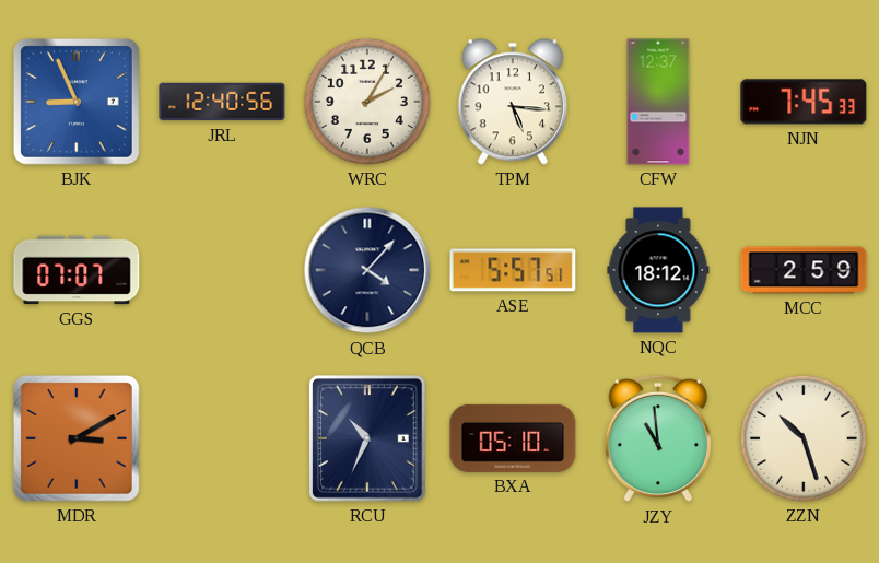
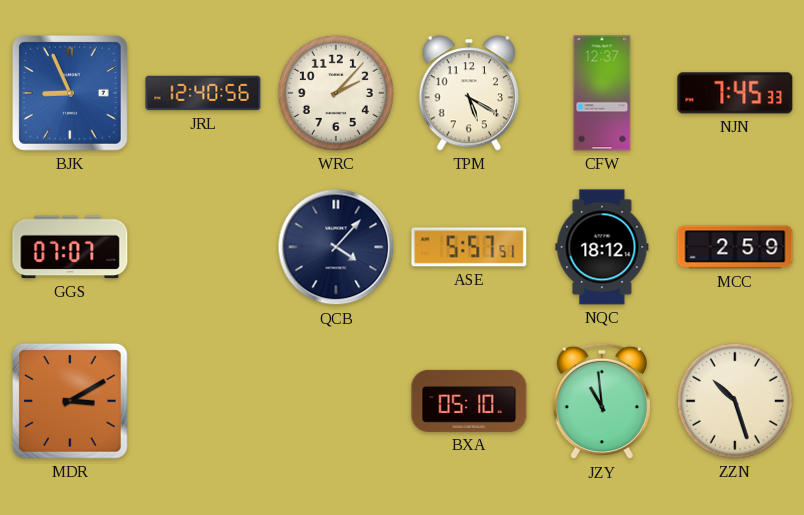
WRC: 2:05 -> 2:07
TPM: 5:16 -> 5:20
RCU: 10:34 -> none
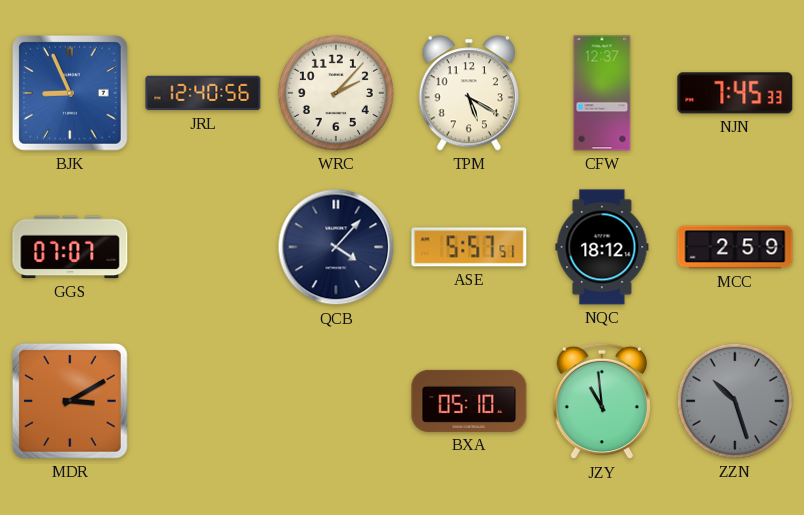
ZZN dial: cream -> grey
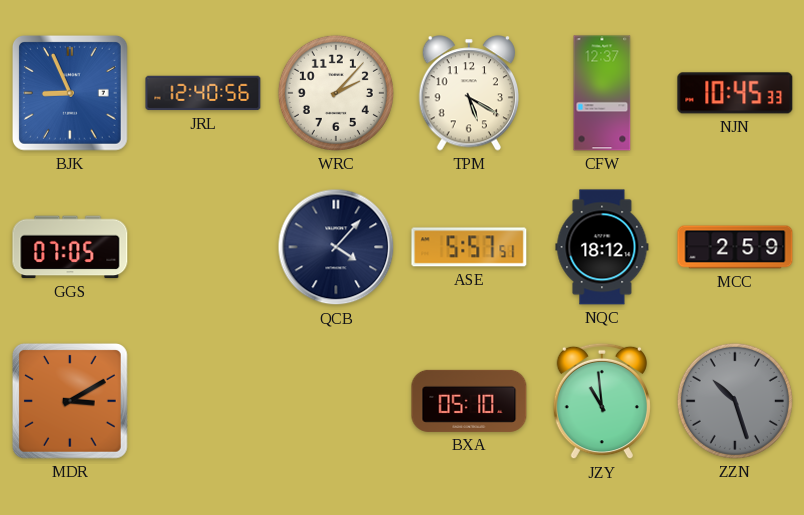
NJN: 7:45 -> 10:45
GGS: 07:07 -> 07:05
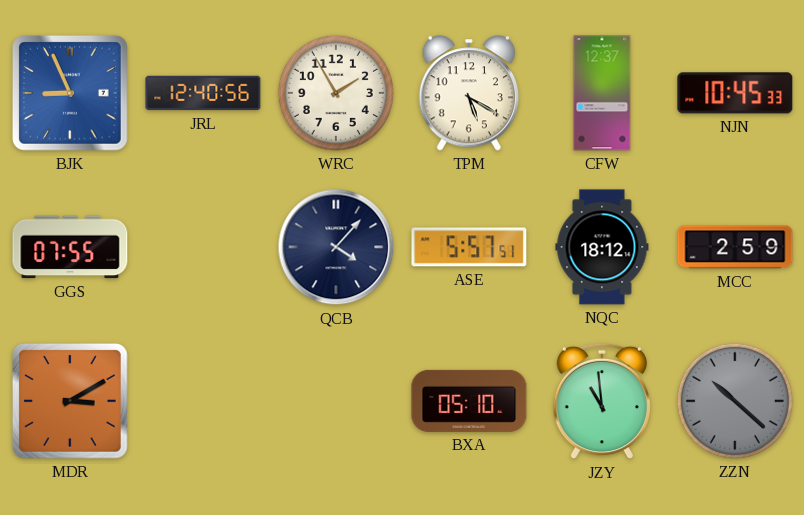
WRC: 2:07 -> 1:55
GGS: 07:05 -> 07:55
ZZN: 10:27 -> 10:22
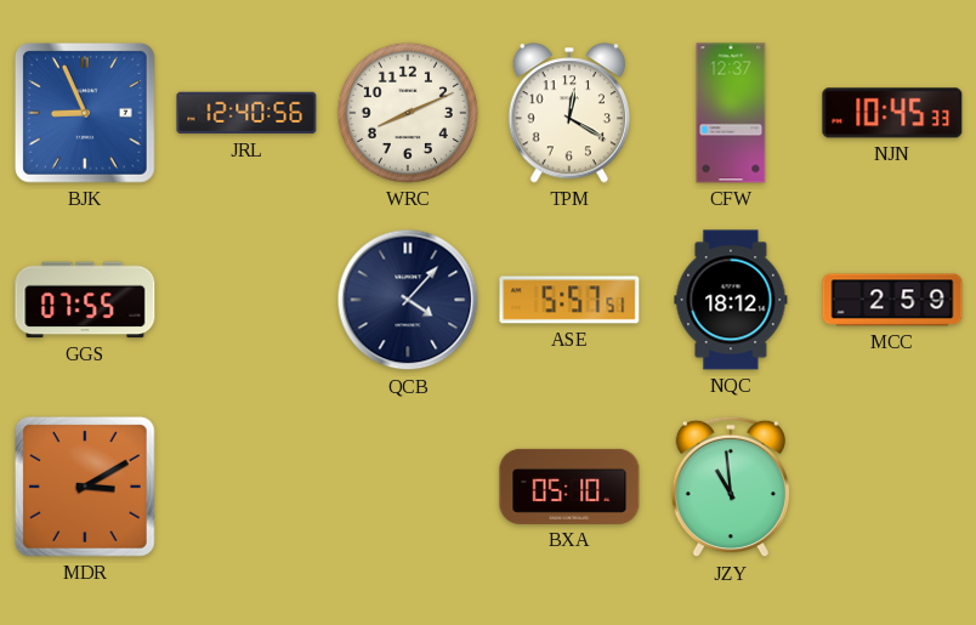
WRC: 1:55 -> 8:11
TPM: 5:20 -> 12:20
ZZN: 10:22 -> none
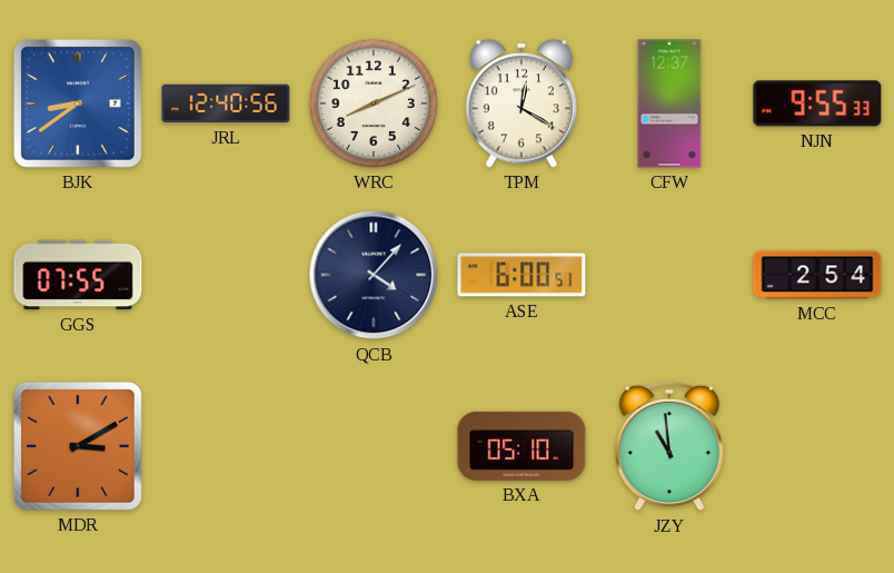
BJK: 8:56 -> 8:39
NJN: 10:45 -> 9:55
ASE: 5:57 -> 6:00
NQC: 18:12 -> none
MCC: 2:59 -> 2:54
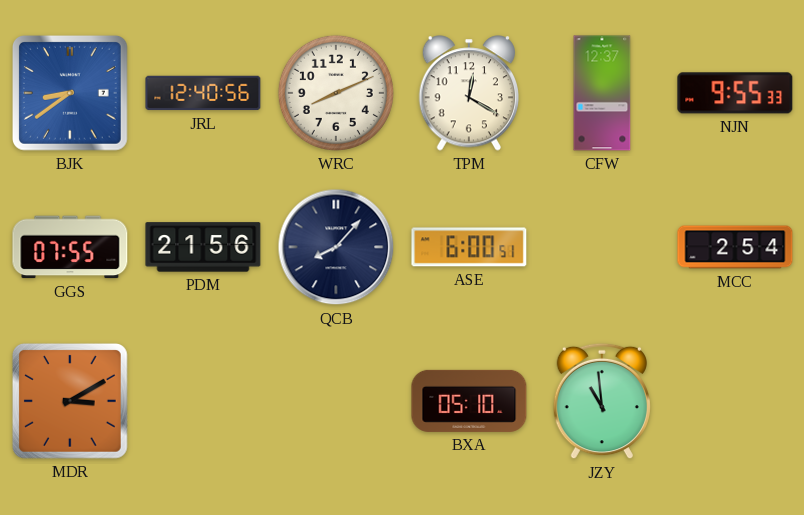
PDM: none -> 21:56
QCB: 4:07 -> 8:07
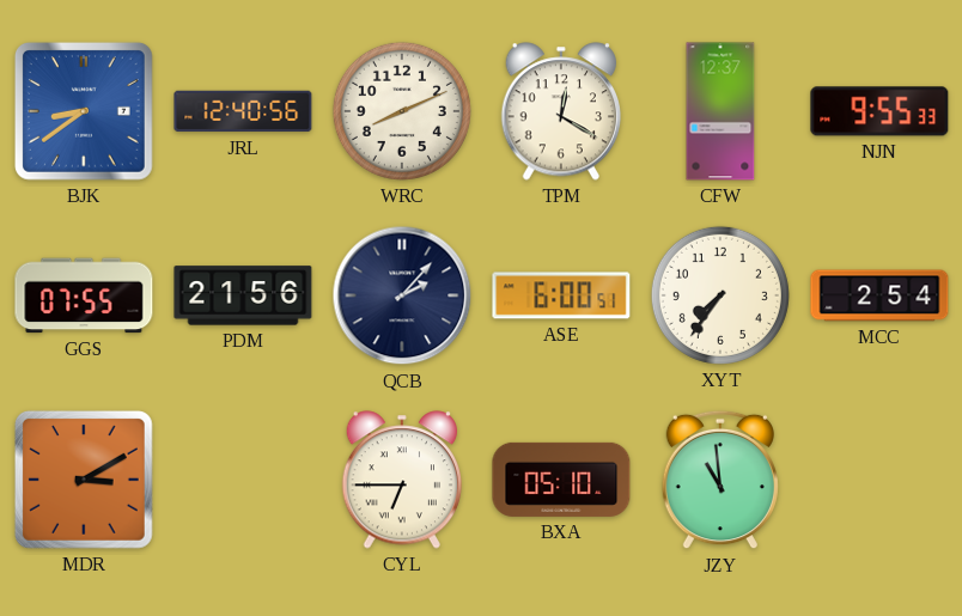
QCB: 8:07 -> 2:07
XYT: none -> 7:36
CYL: none -> 6:45
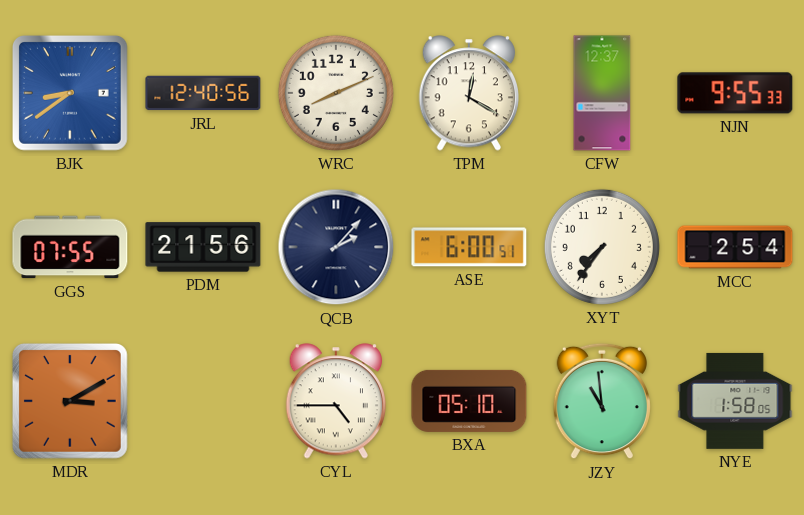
CYL: 6:45 -> 4:45
NYE: none -> 1:58
